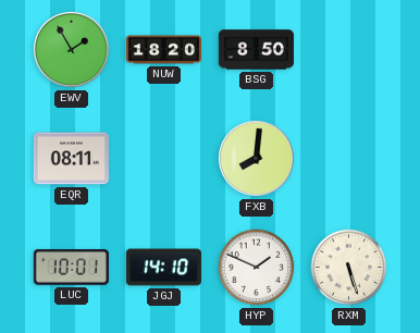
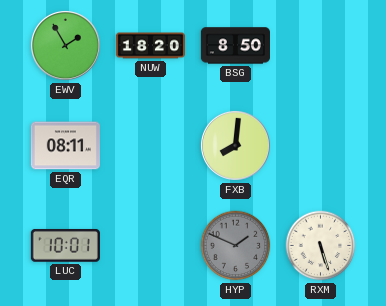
JGJ: 14:10 -> none
HYP dial: white -> grey
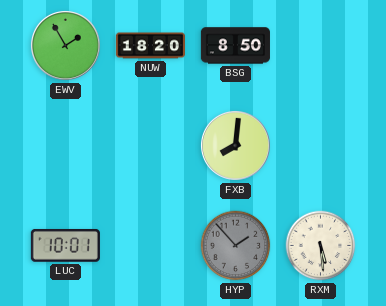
EQR: 08:11 -> none
HYP: 1:49 -> 1:53
RXM: 5:27 -> 5:29
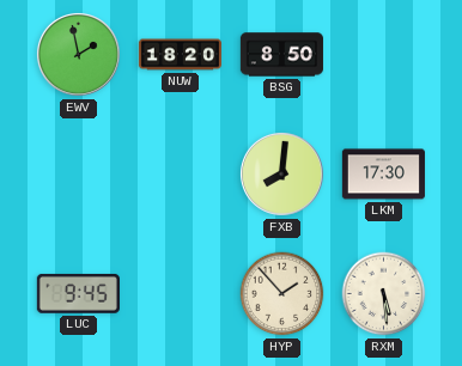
EWV: 1:55 -> 1:58
LKM: none -> 17:30
LUC: 10:01 -> 9:45
HYP dial: grey -> cream
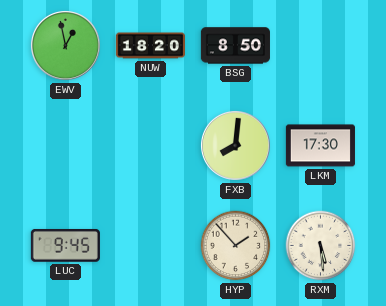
EWV: 1:58 -> 12:58
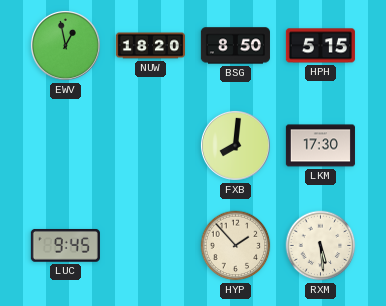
HPH: none -> 5:15
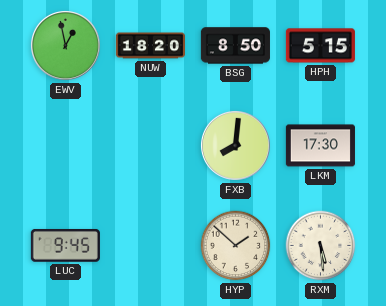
HYP: 1:53 -> 1:52
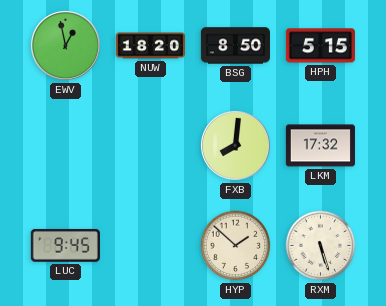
LKM: 17:30 -> 17:32
RXM: 5:29 -> 5:27
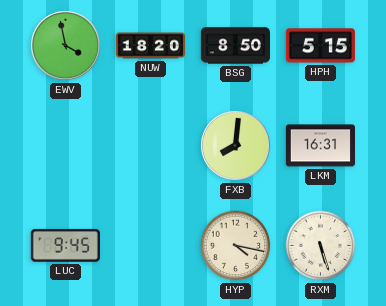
EWV: 12:58 -> 3:58
LKM: 17:32 -> 16:31
HYP: 1:52 -> 4:17
